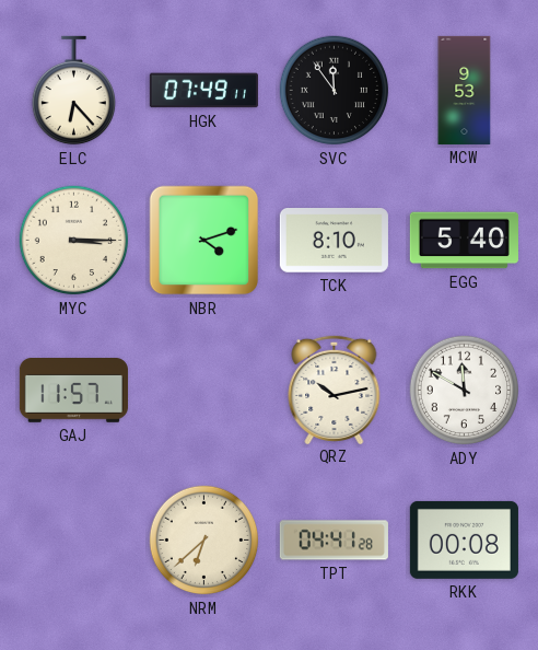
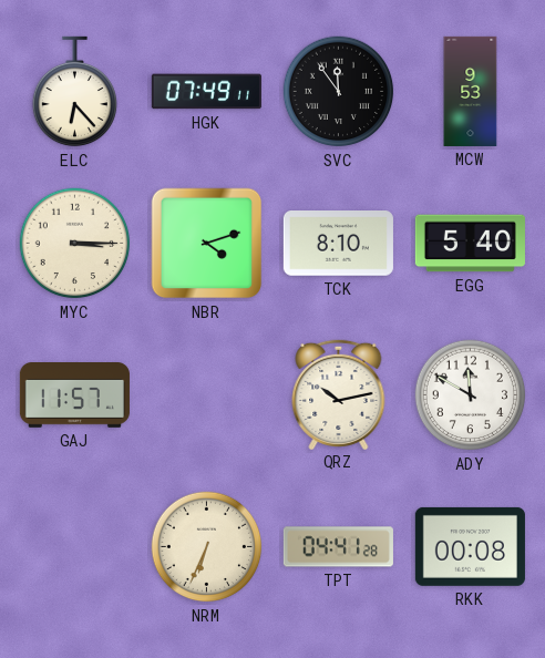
NRM: 6:38 -> 6:34
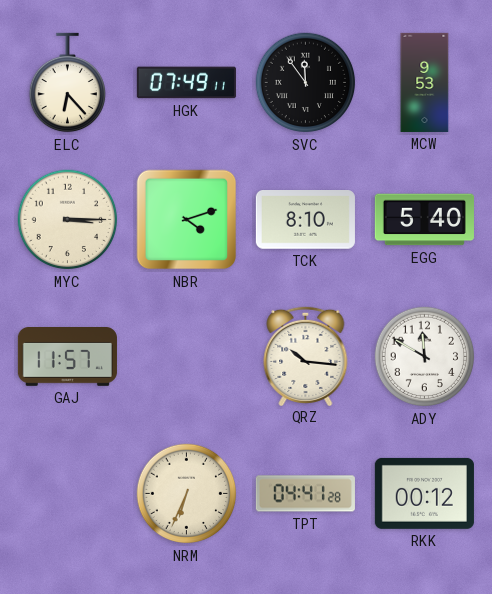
QRZ: 10:13 -> 10:16
RKK: 00:08 -> 00:12
